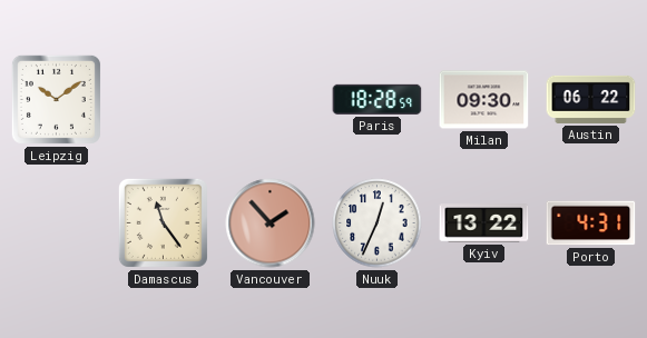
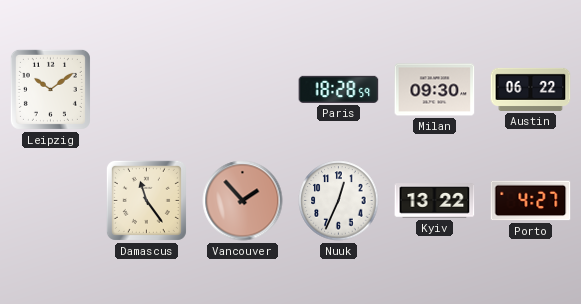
Porto: 4:31 -> 4:27
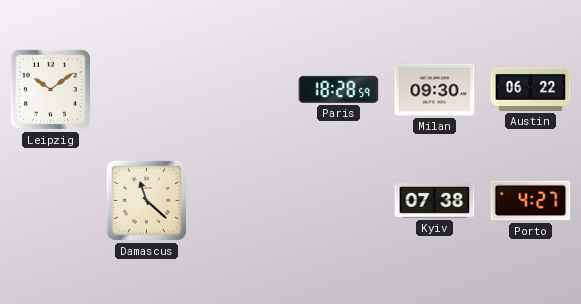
Damascus: 11:24 -> 11:22
Vancouver: 1:53 -> none
Nuuk: 12:34 -> none
Kyiv: 13:22 -> 07:38
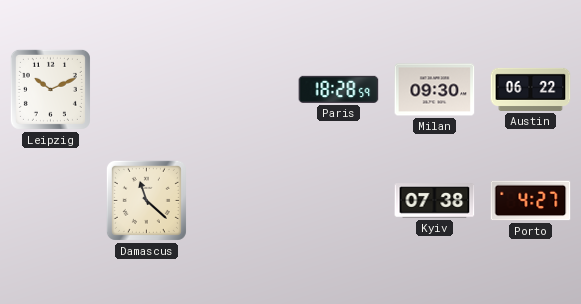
Leipzig: 10:09 -> 10:11
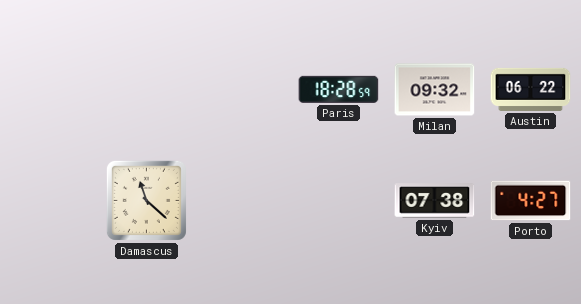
Leipzig: 10:11 -> none
Milan: 09:30 -> 09:32
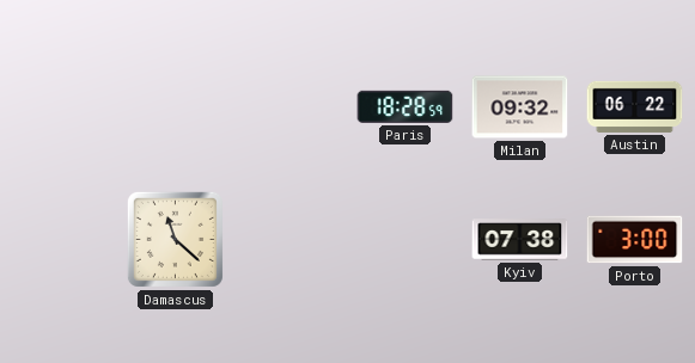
Porto: 4:27 -> 3:00
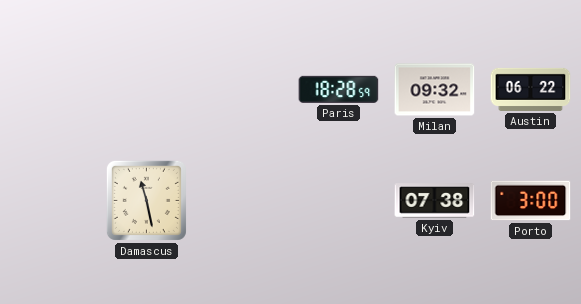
Damascus: 11:22 -> 11:28
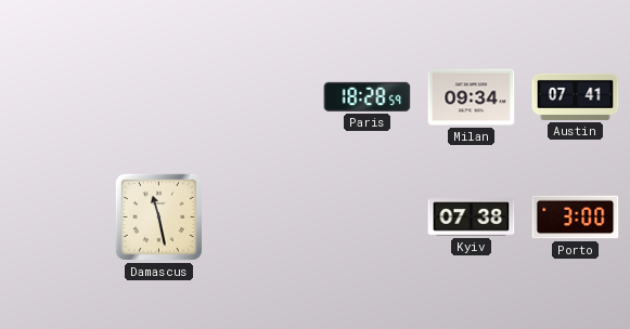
Milan: 09:32 -> 09:34
Austin: 06:22 -> 07:41
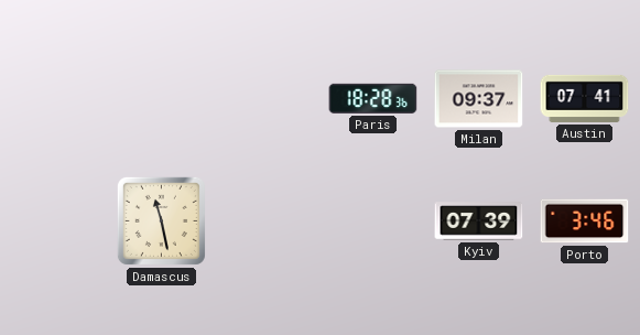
Paris: 18:28:59 -> 18:28:36
Milan: 09:34 -> 09:37
Kyiv: 07:38 -> 07:39
Porto: 3:00 -> 3:46
